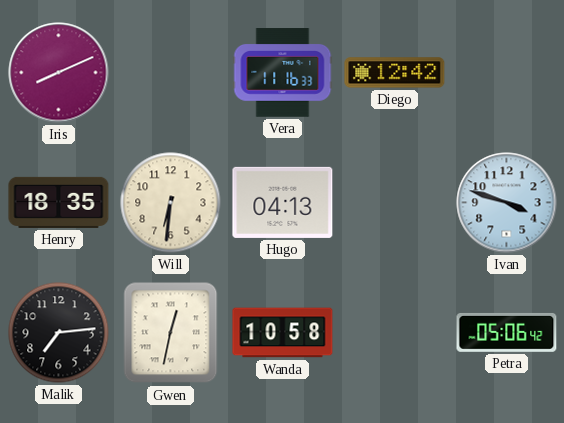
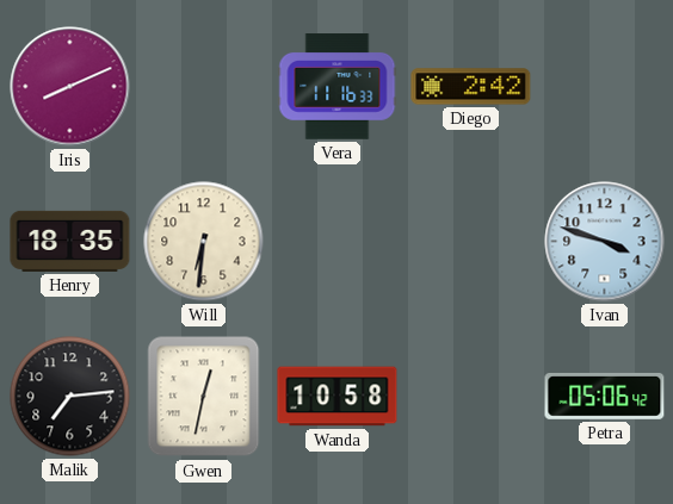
Diego: 12:42 -> 2:42
Hugo: 04:13 -> none
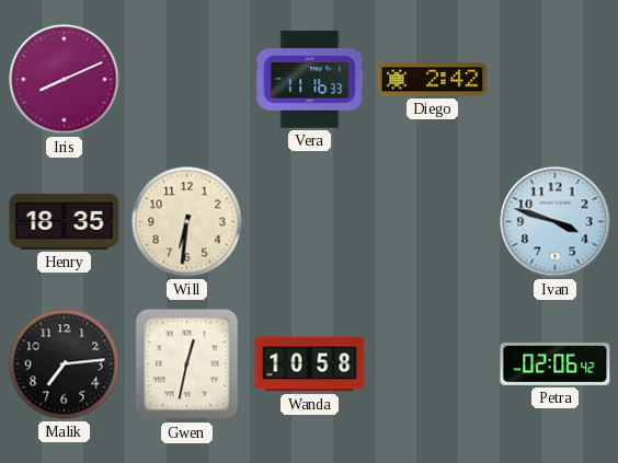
Petra: 05:06 -> 02:06
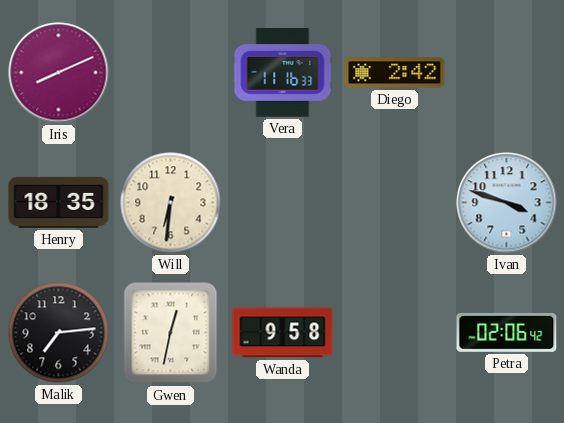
Wanda: 10:58 -> 9:58
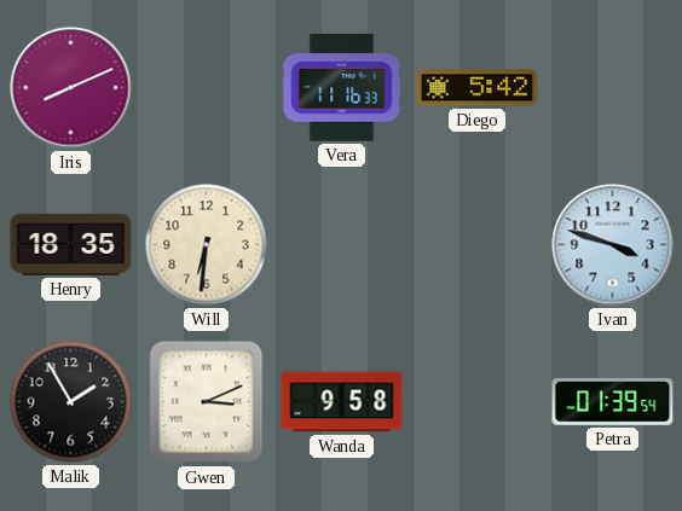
Diego: 2:42 -> 5:42
Malik: 7:14 -> 1:55
Gwen: 12:32 -> 3:11
Petra: 02:06 -> 01:39
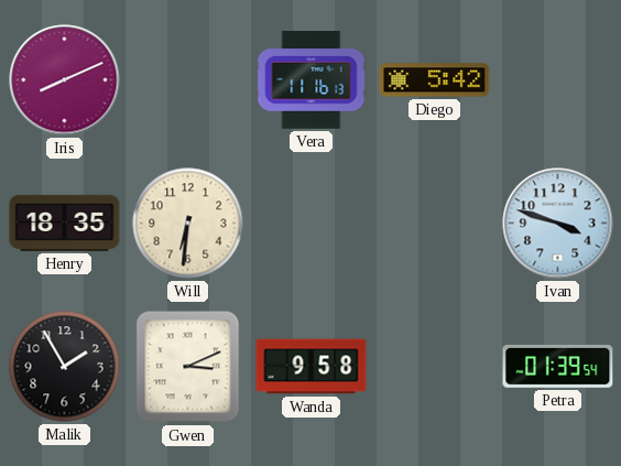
Vera: 11:16:33 -> 11:16:13
